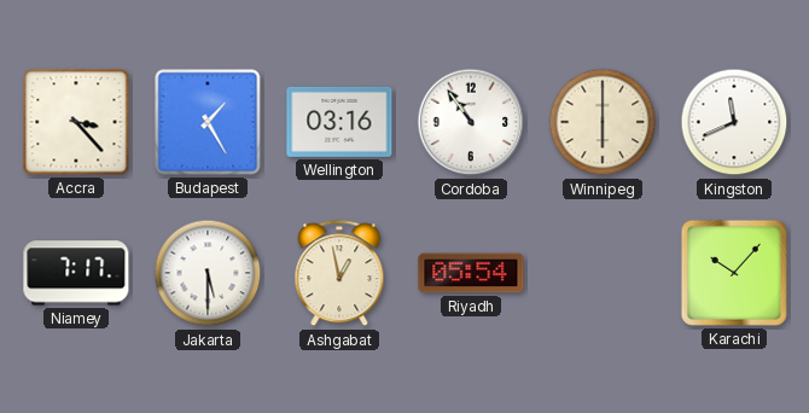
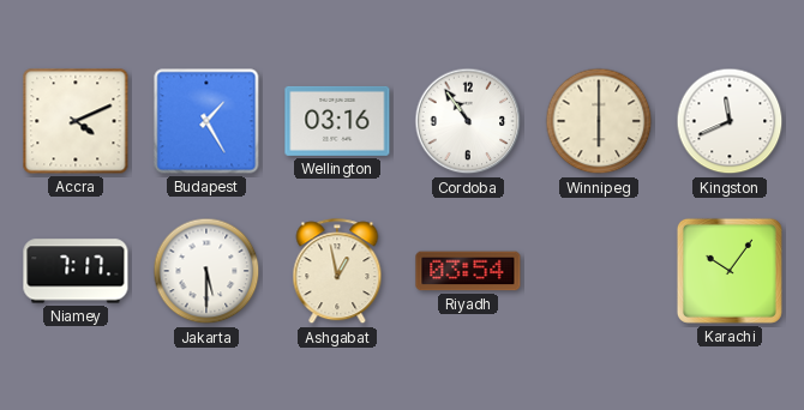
Accra: 3:23 -> 4:11
Riyadh: 05:54 -> 03:54
Karachi: 10:07 -> 10:06
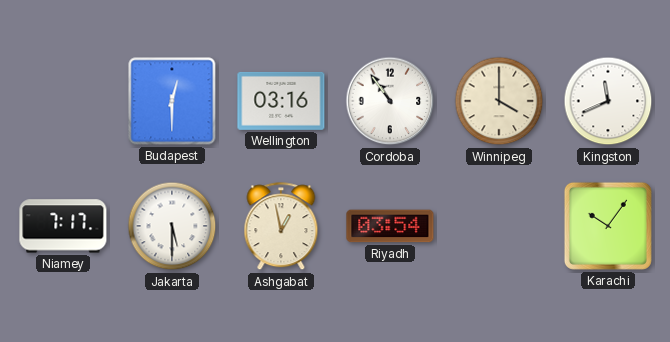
Accra: 4:11 -> none
Budapest: 1:25 -> 12:30
Winnipeg: 6:00 -> 4:00
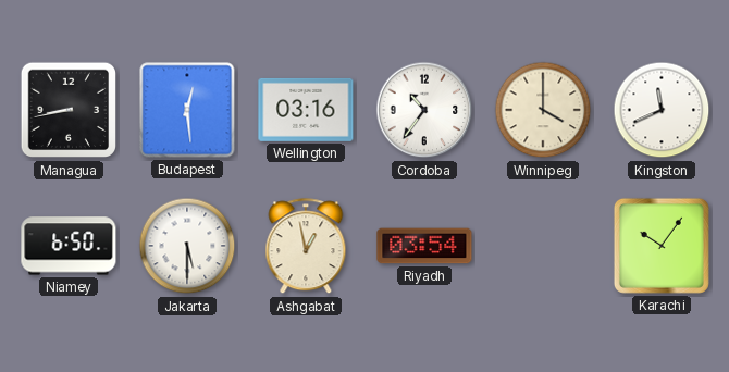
Managua: none -> 8:43
Budapest: 12:30 -> 12:29
Cordoba: 10:54 -> 10:36
Niamey: 7:17 -> 6:50
